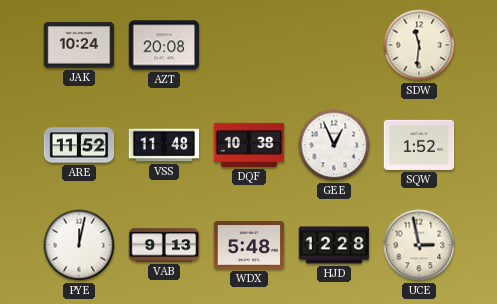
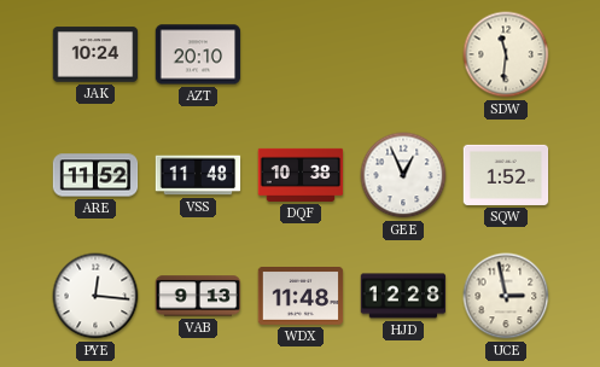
AZT: 20:08 -> 20:10
PYE: 12:02 -> 12:16
WDX: 5:48 -> 11:48
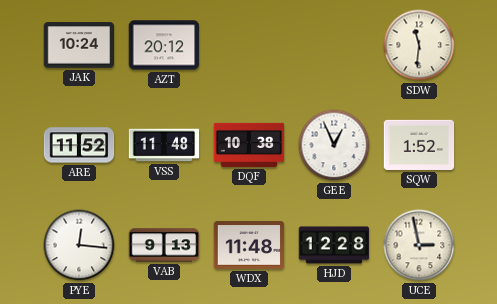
AZT: 20:10 -> 20:12
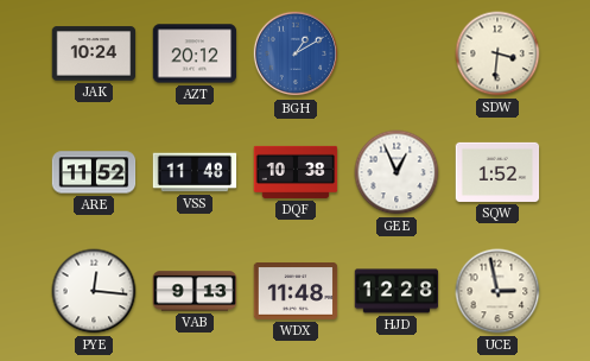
BGH: none -> 1:10
SDW: 11:31 -> 3:31
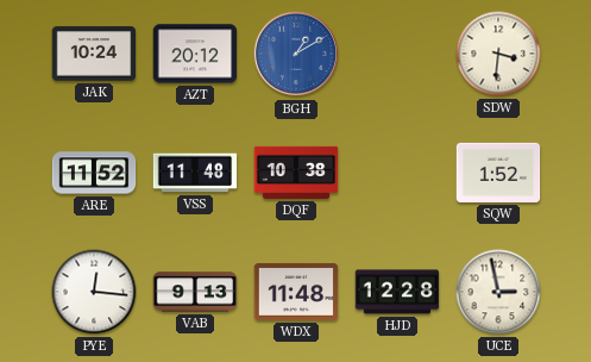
GEE: 12:56 -> none
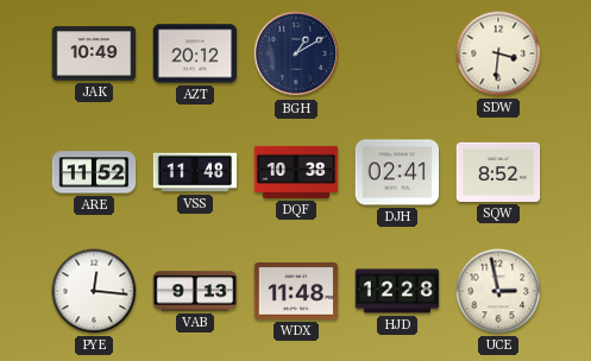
JAK: 10:24 -> 10:49
BGH dial: blue -> navy
DJH: none -> 02:41
SQW: 1:52 -> 8:52
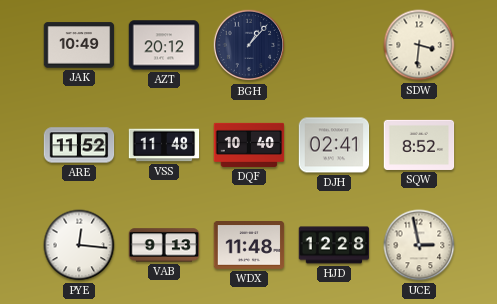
BGH: 1:10 -> 1:07
DQF: 10:38 -> 10:40
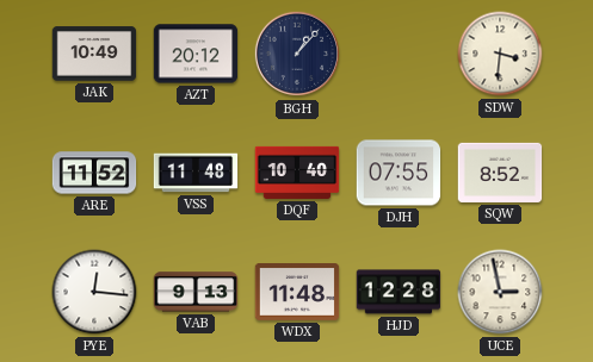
DJH: 02:41 -> 07:55
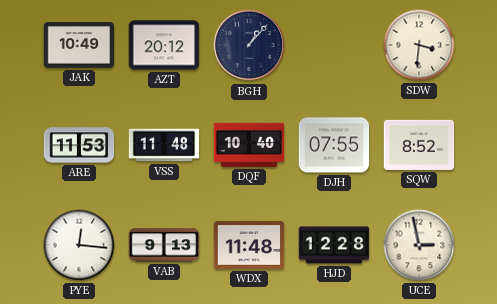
ARE: 11:52 -> 11:53
